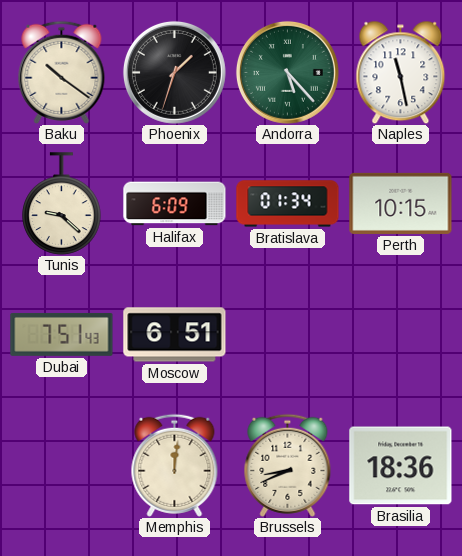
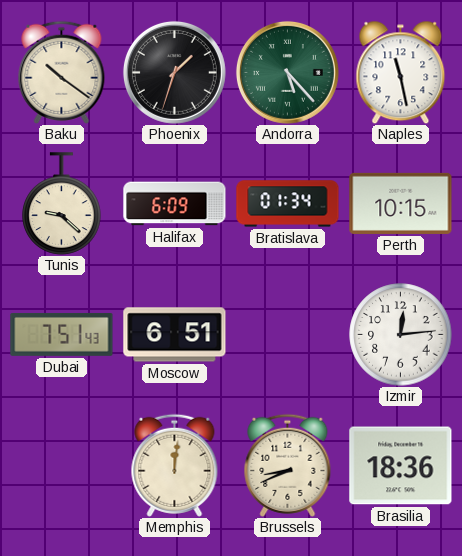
Izmir: none -> 12:14
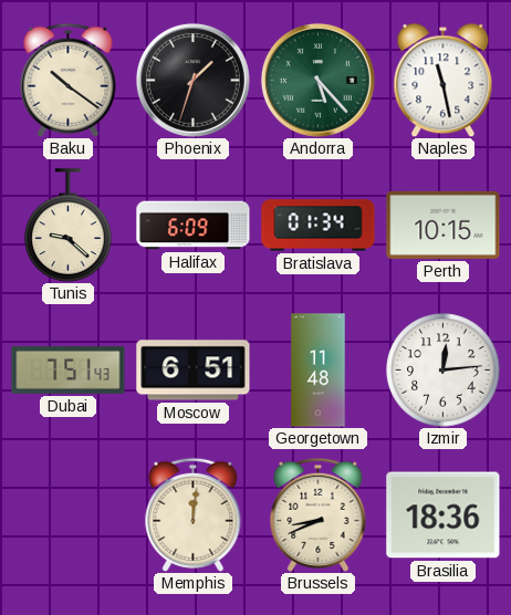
Georgetown: none -> 11:48
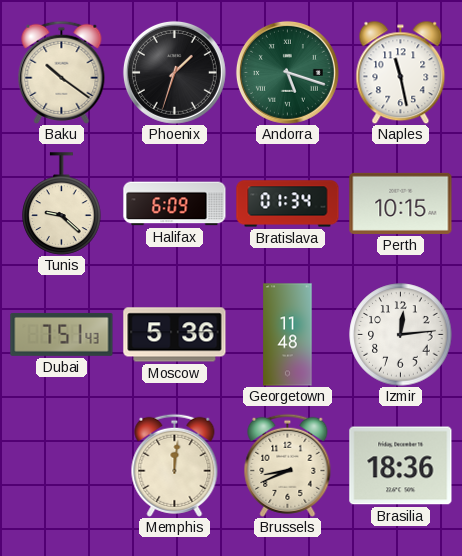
Andorra: 5:23 -> 5:18
Moscow: 6:51 -> 5:36
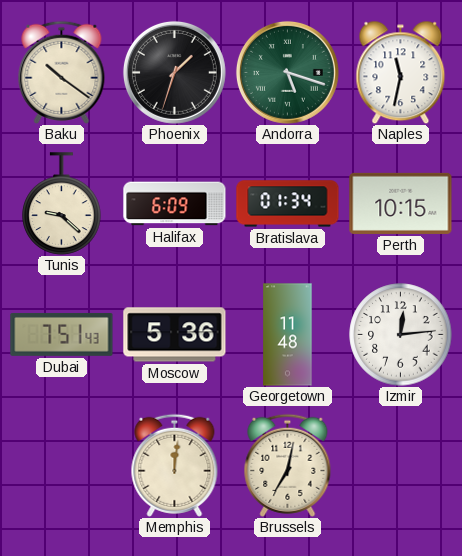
Naples: 11:28 -> 11:32
Brussels: 8:41 -> 7:02
Brasilia: 18:36 -> none
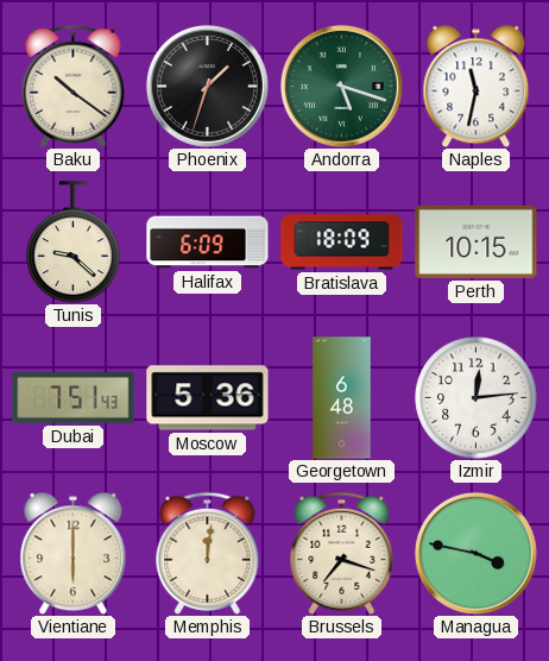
Bratislava: 01:34 -> 18:09
Georgetown: 11:48 -> 6:48
Vientiane: none -> 6:00
Brussels: 7:02 -> 7:18
Managua: none -> 3:47
